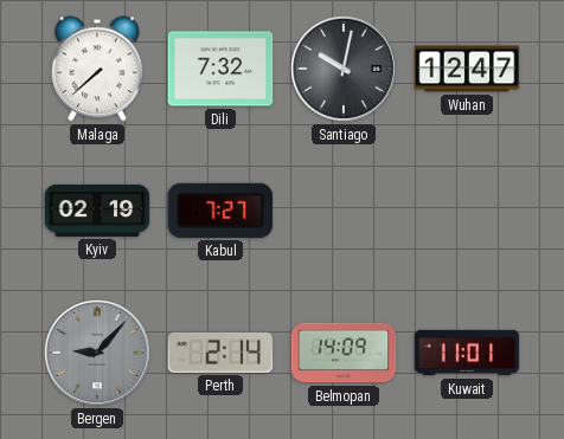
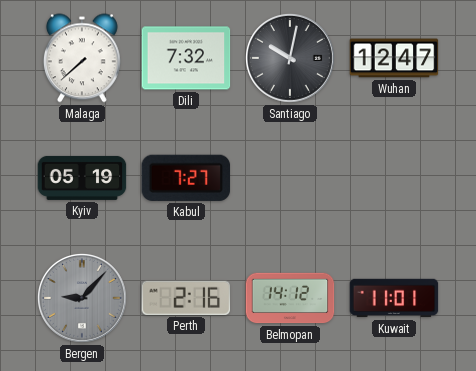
Kyiv: 02:19 -> 05:19
Perth: 2:14 -> 2:16
Belmopan: 14:09 -> 14:12
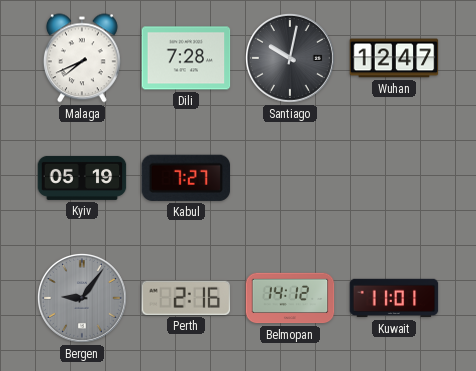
Malaga: 7:38 -> 7:41
Dili: 7:32 -> 7:28
Bergen: 9:07 -> 9:06
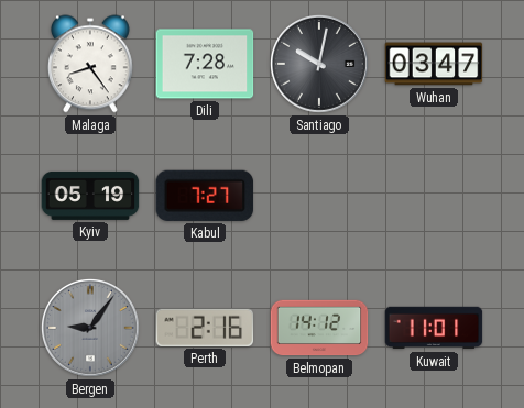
Malaga: 7:41 -> 8:24
Wuhan: 12:47 -> 03:47
